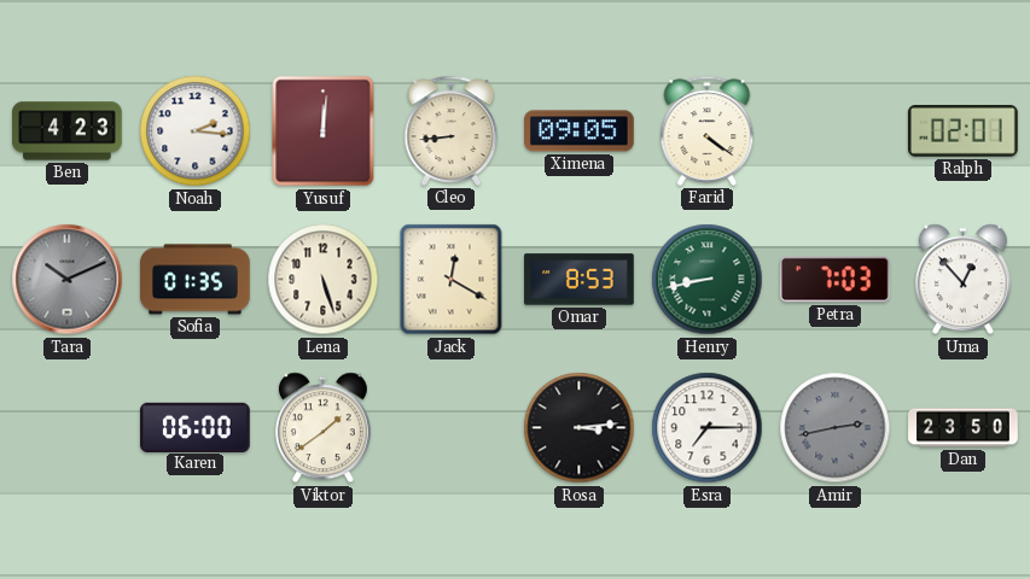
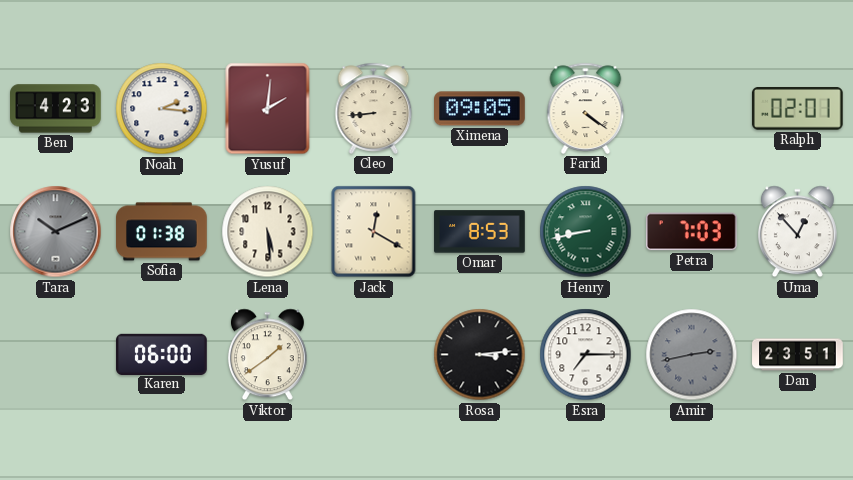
Yusuf: 12:01 -> 2:01
Sofia: 01:35 -> 01:38
Lena: 5:27 -> 5:29
Dan: 23:50 -> 23:51
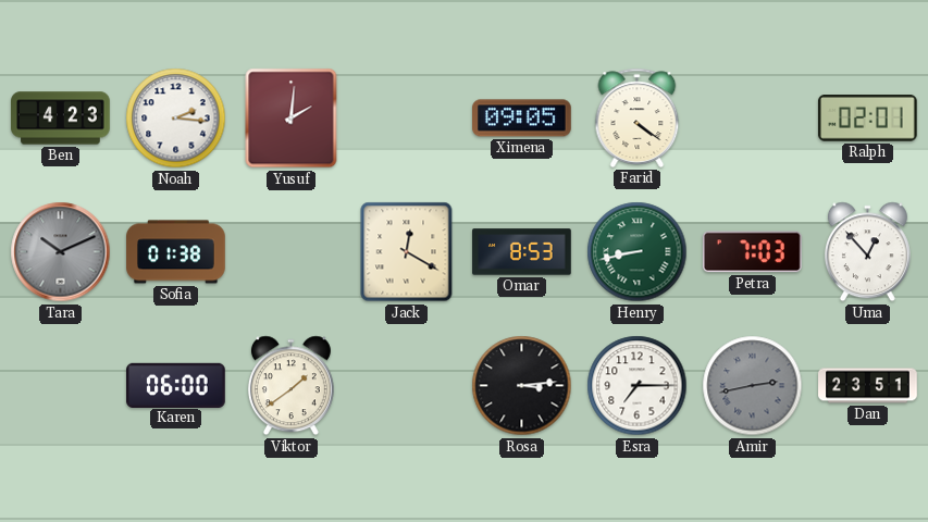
Cleo: 8:44 -> none
Lena: 5:29 -> none
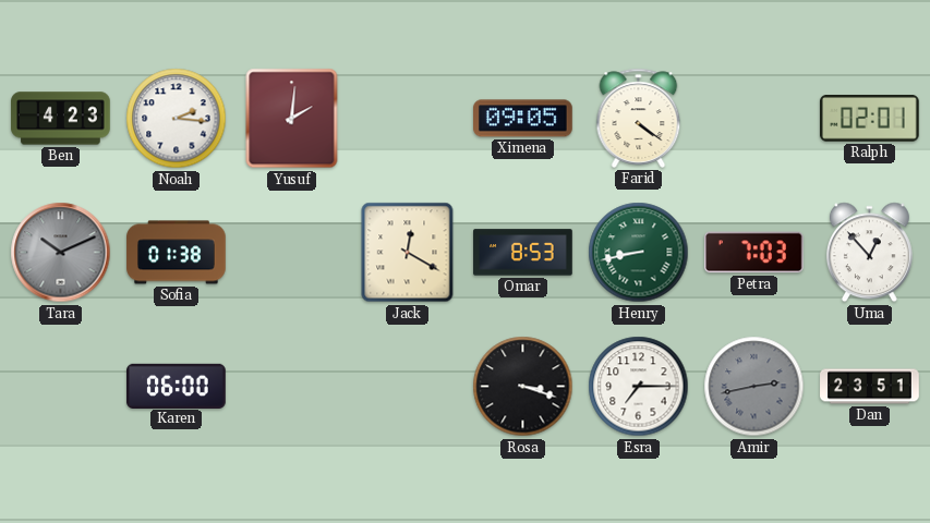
Viktor: 1:39 -> none
Rosa: 3:14 -> 3:18
